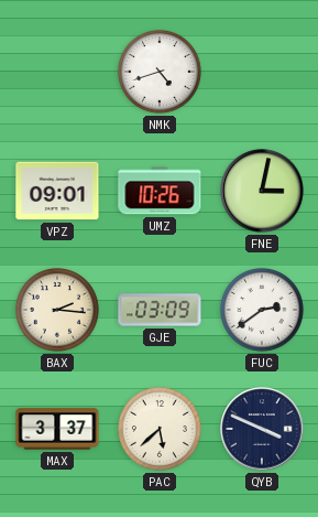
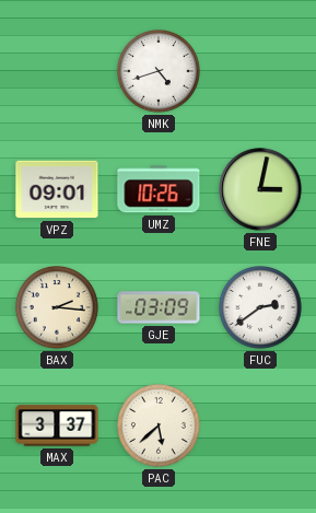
QYB: 3:49 -> none
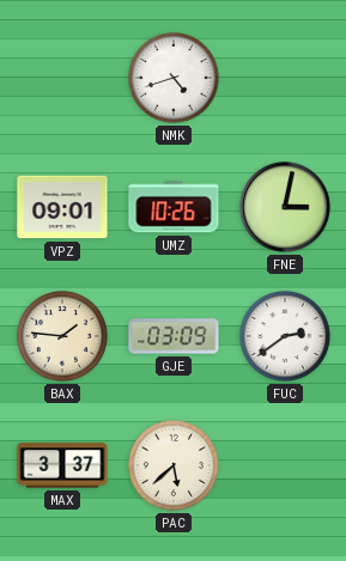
BAX: 2:16 -> 1:46
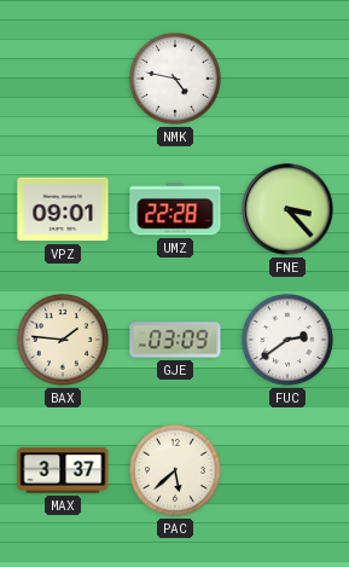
NMK: 4:42 -> 4:47
UMZ: 10:26 -> 22:28
FNE: 3:02 -> 3:23
